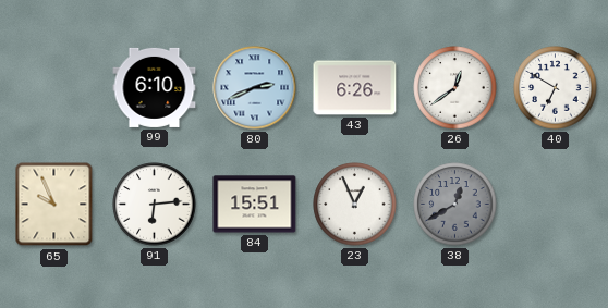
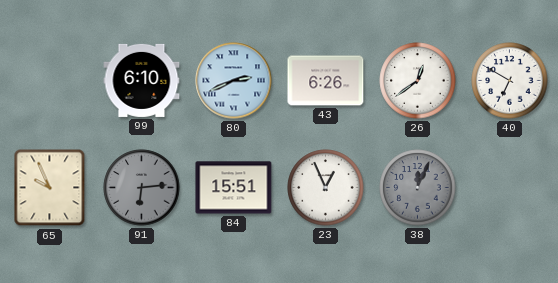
91 dial: white -> grey
38: 12:40 -> 12:04
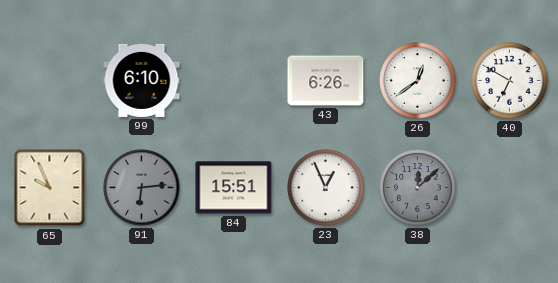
80: 2:41 -> none
38: 12:04 -> 12:08
